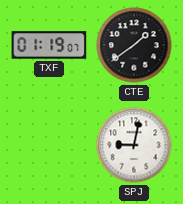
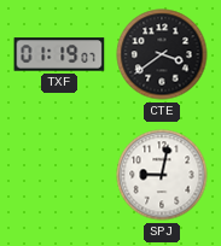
CTE: 1:39 -> 3:39
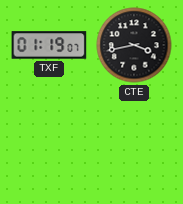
CTE: 3:39 -> 3:43
SPJ: 9:02 -> none
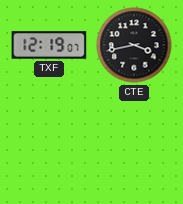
TXF: 01:19 -> 12:19
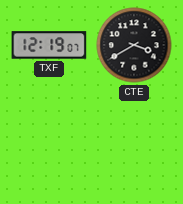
CTE: 3:43 -> 3:40
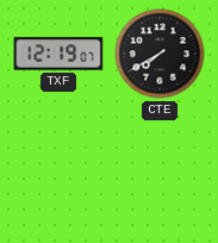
CTE: 3:40 -> 7:40
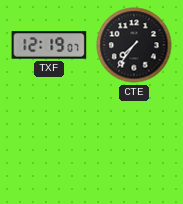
CTE: 7:40 -> 7:36
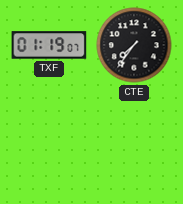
TXF: 12:19 -> 01:19
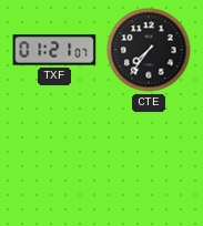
TXF: 01:19 -> 01:21
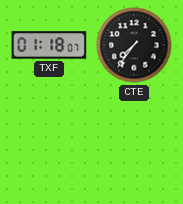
TXF: 01:21 -> 01:18
